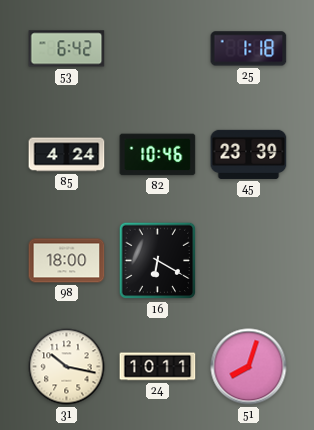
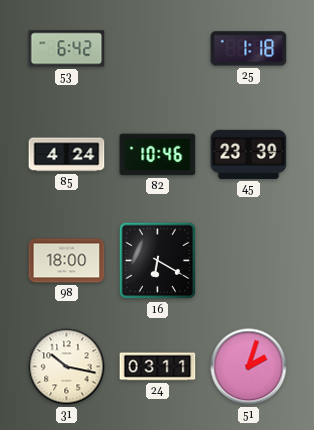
24: 10:11 -> 03:11
51: 8:03 -> 2:03
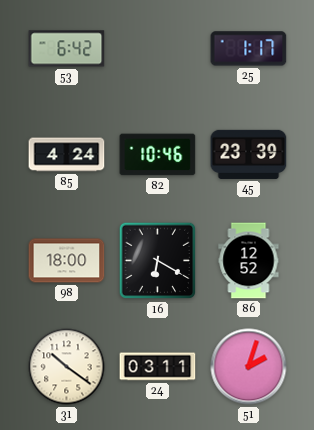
25: 1:18 -> 1:17
86: none -> 12:52
31: 10:17 -> 10:21
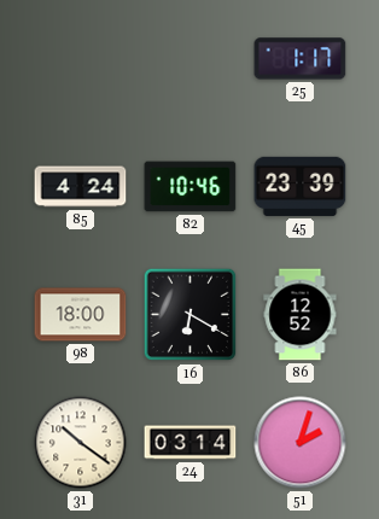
53: 6:42 -> none
24: 03:11 -> 03:14
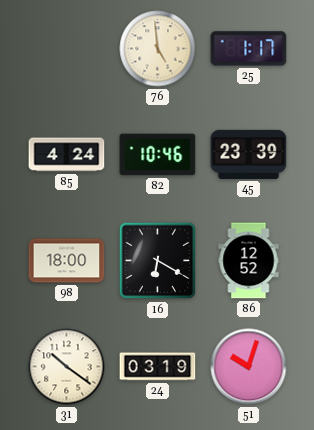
76: none -> 4:59
24: 03:14 -> 03:19
51: 2:03 -> 10:03
